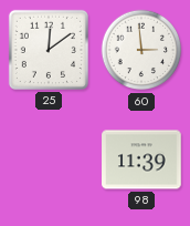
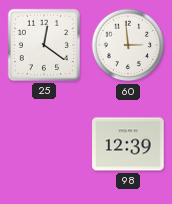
25: 12:09 -> 12:21
98: 11:39 -> 12:39
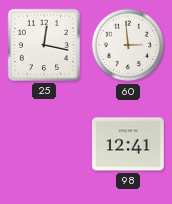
25: 12:21 -> 12:17
98: 12:39 -> 12:41
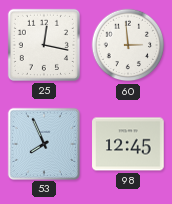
53: none -> 7:56
98: 12:41 -> 12:45
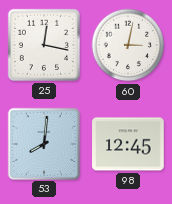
60: 2:59 -> 3:02
53: 7:56 -> 8:01
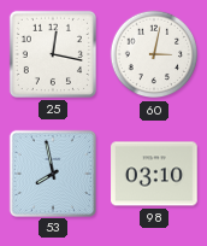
53: 8:01 -> 7:58
98: 12:45 -> 03:10
